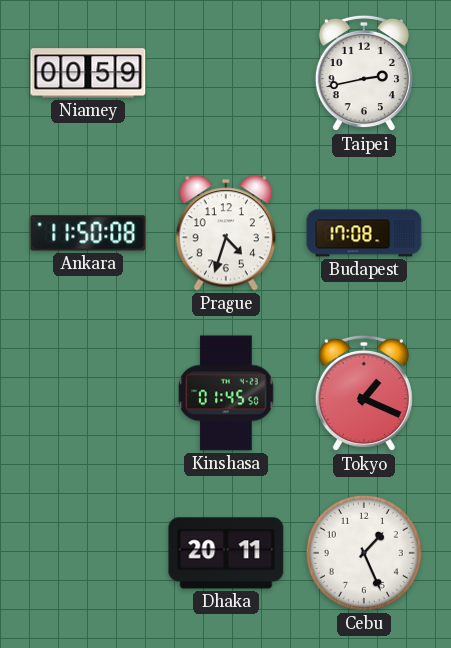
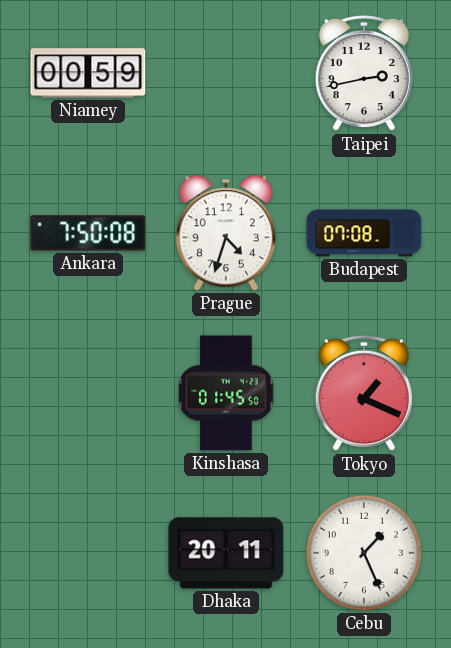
Ankara: 11:50 -> 7:50
Budapest: 17:08 -> 07:08
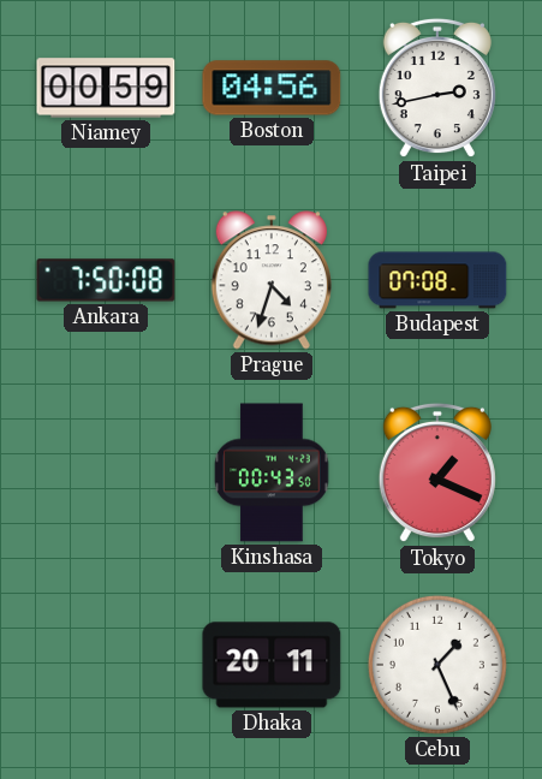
Boston: none -> 04:56
Kinshasa: 01:45 -> 00:43
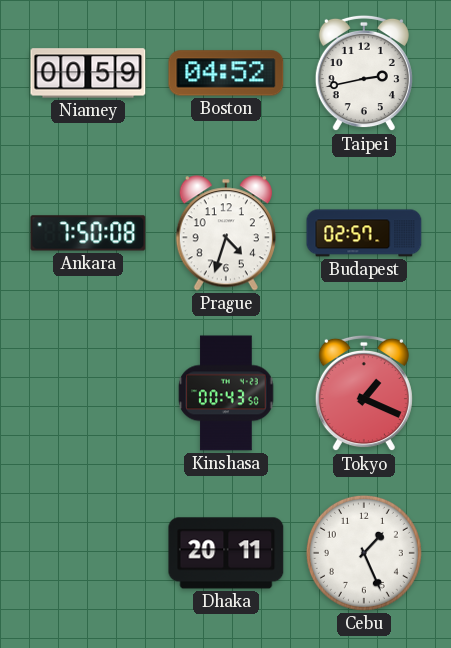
Boston: 04:56 -> 04:52
Budapest: 07:08 -> 02:57
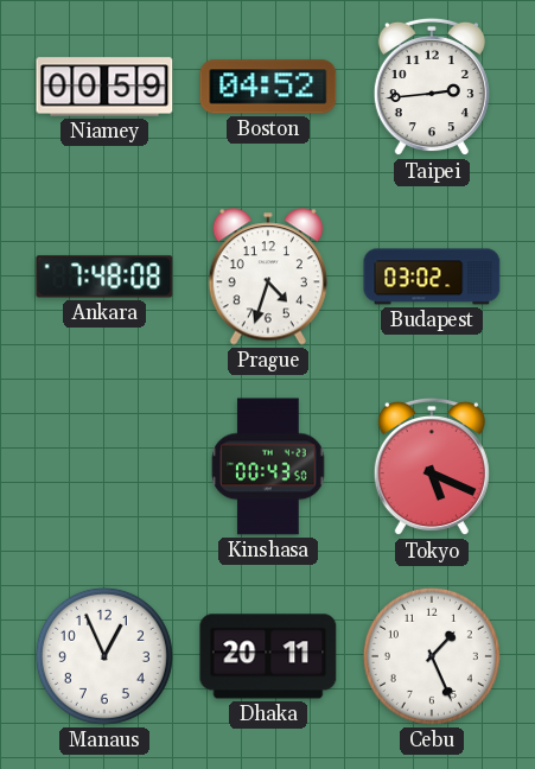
Taipei: 2:43 -> 2:44
Ankara: 7:50 -> 7:48
Budapest: 02:57 -> 03:02
Tokyo: 1:19 -> 5:19
Manaus: none -> 12:56
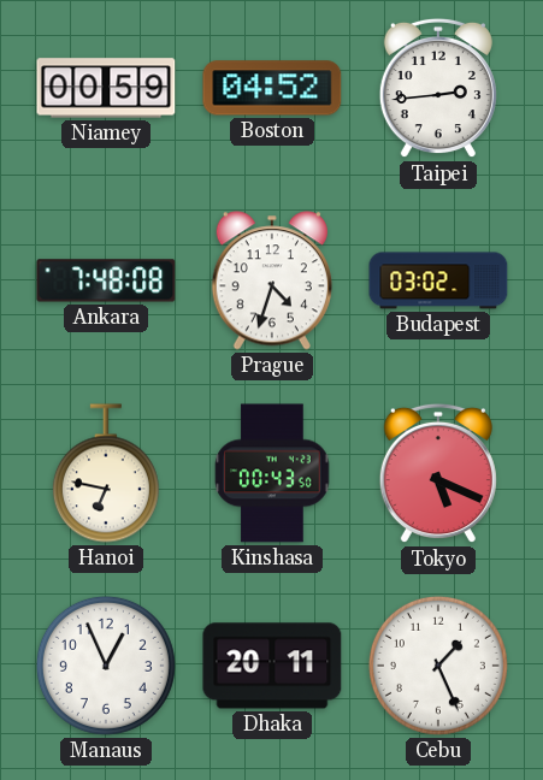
Hanoi: none -> 6:47
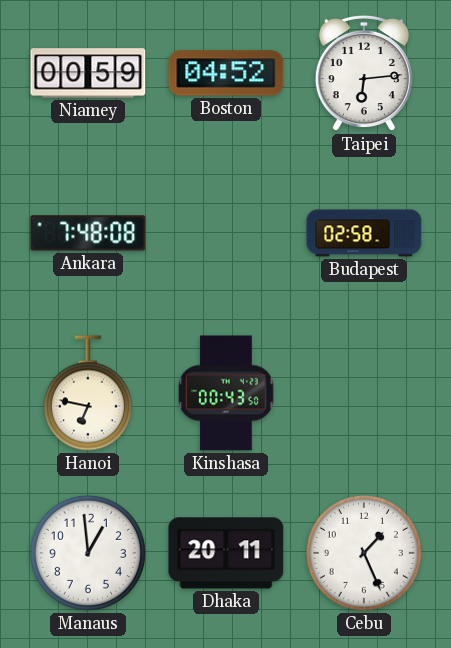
Taipei: 2:44 -> 6:14
Prague: 4:33 -> none
Budapest: 03:02 -> 02:58
Tokyo: 5:19 -> none
Manaus: 12:56 -> 12:59
